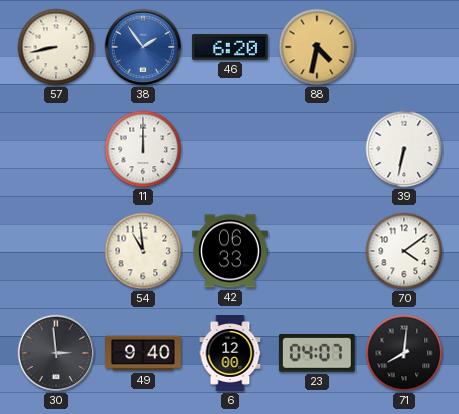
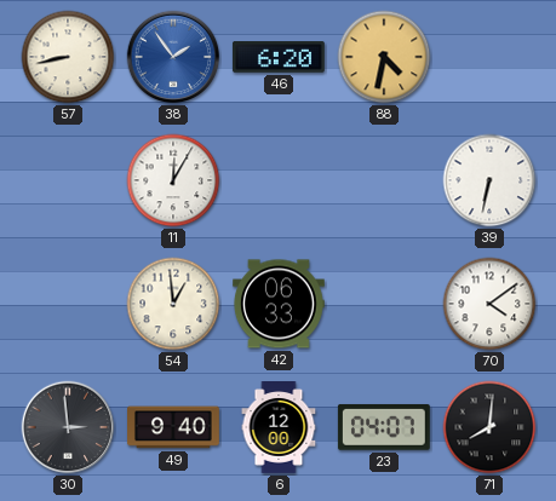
11: 12:00 -> 12:05
54: 10:59 -> 12:59
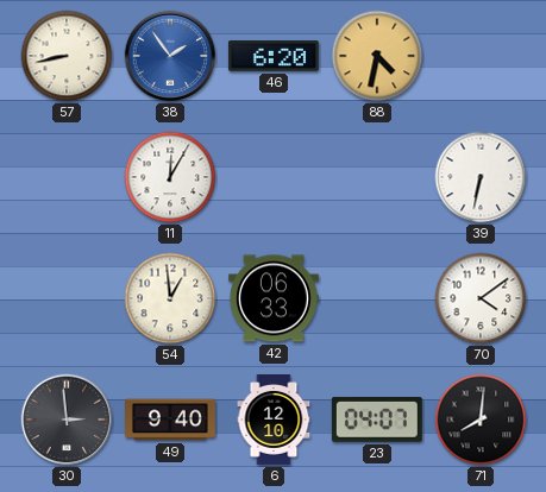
6: 12:00 -> 12:10
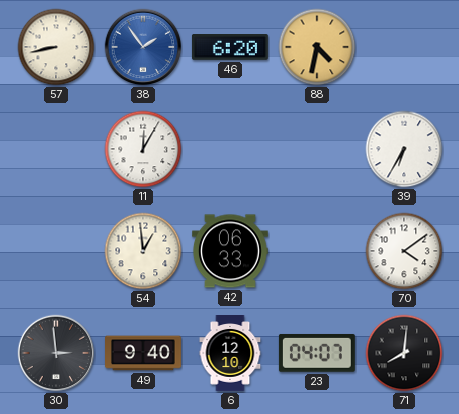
39: 6:32 -> 6:35
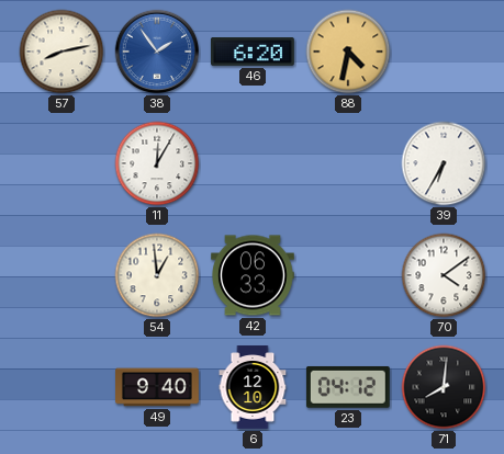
57: 8:43 -> 8:13
30: 2:59 -> none
23: 04:07 -> 04:12
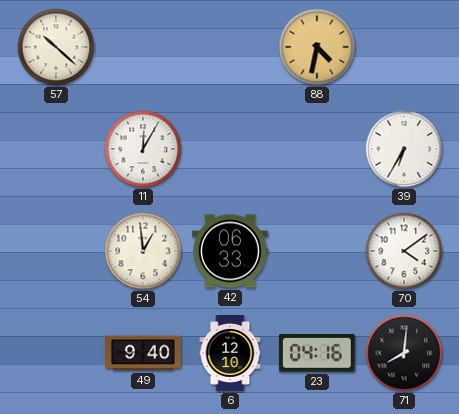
57: 8:13 -> 10:22
38: 1:54 -> none
46: 6:20 -> none
23: 04:12 -> 04:16
